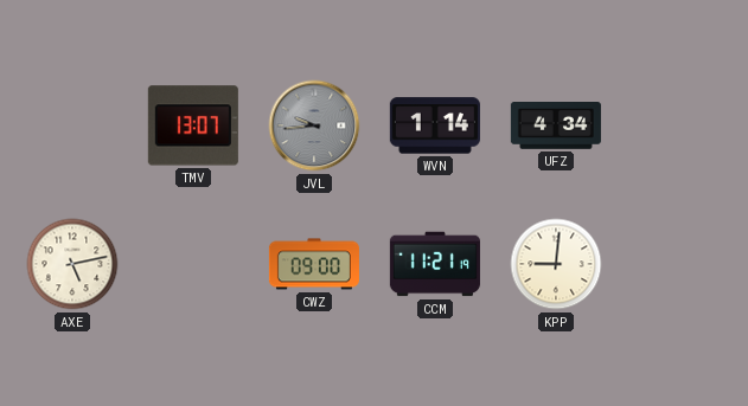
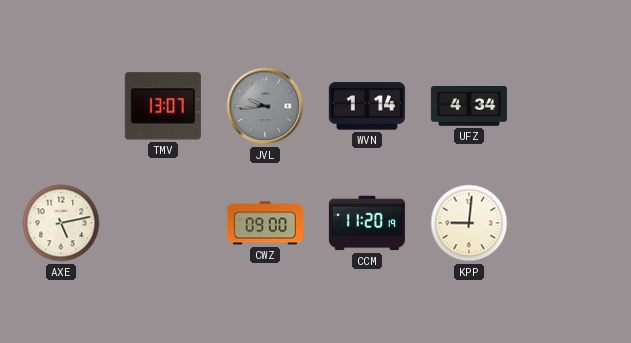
CCM: 11:21 -> 11:20
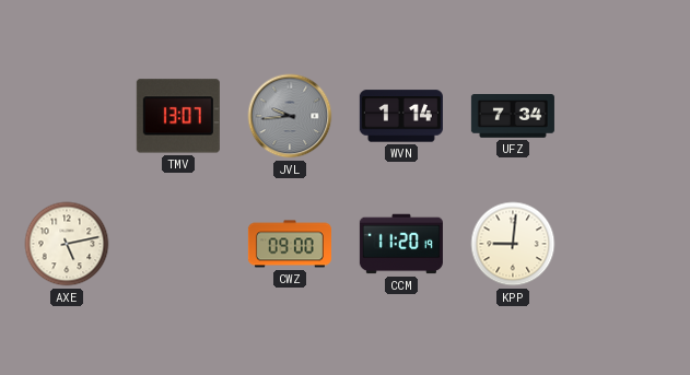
UFZ: 4:34 -> 7:34
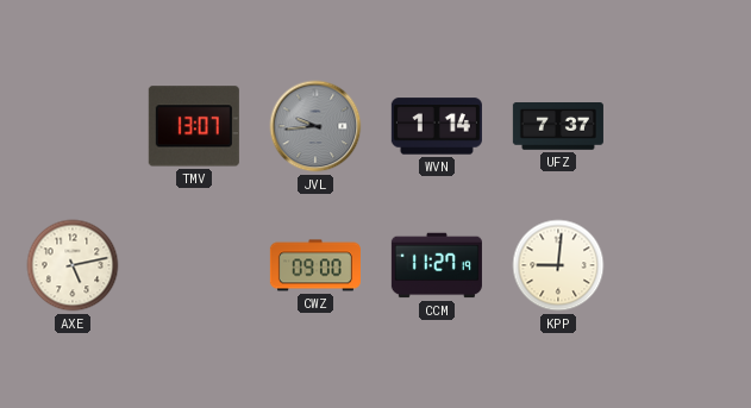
UFZ: 7:34 -> 7:37
CCM: 11:20 -> 11:27
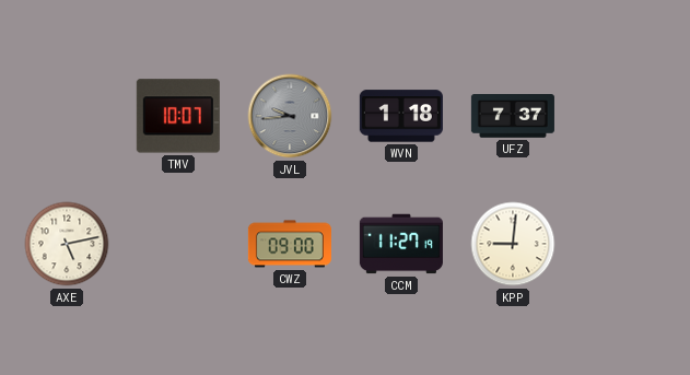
TMV: 13:07 -> 10:07
WVN: 1:14 -> 1:18
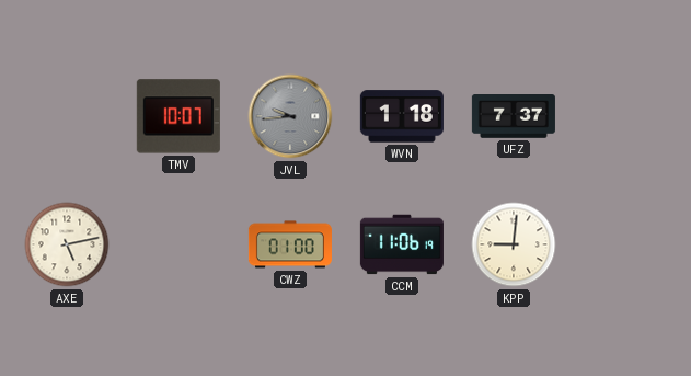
CWZ: 09:00 -> 01:00
CCM: 11:27 -> 11:06
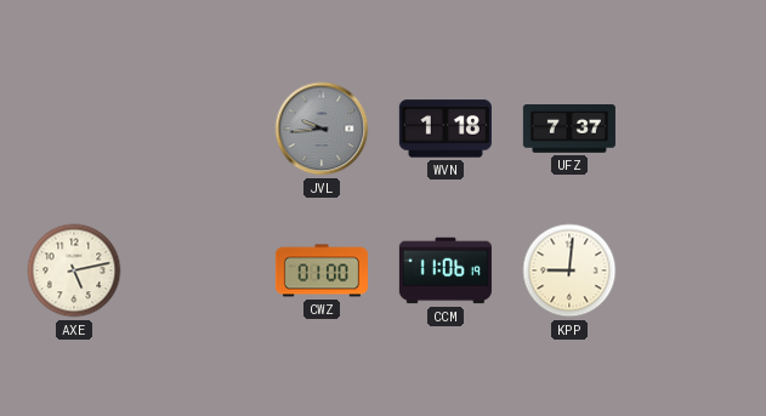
TMV: 10:07 -> none
